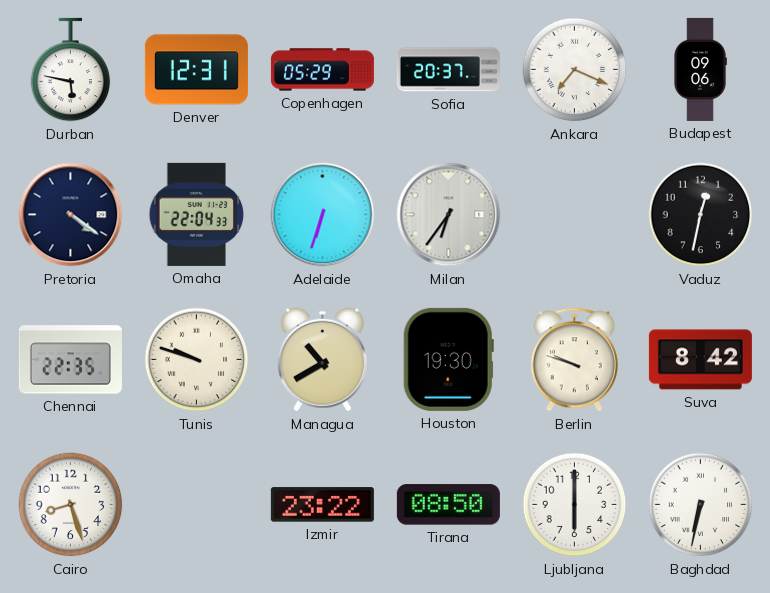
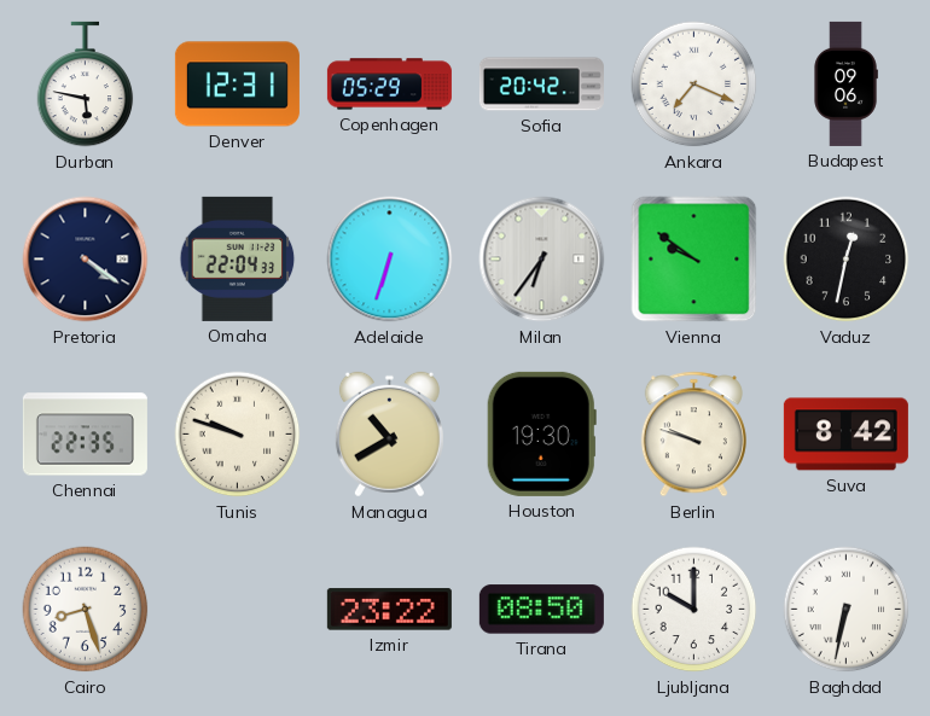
Sofia: 20:37 -> 20:42
Vienna: none -> 9:51
Ljubljana: 6:00 -> 10:00
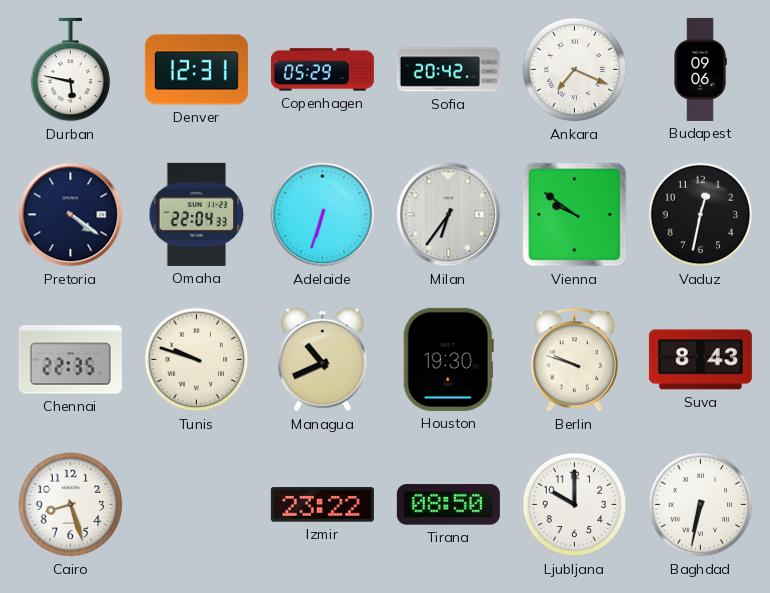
Managua: 10:40 -> 10:41
Suva: 8:42 -> 8:43
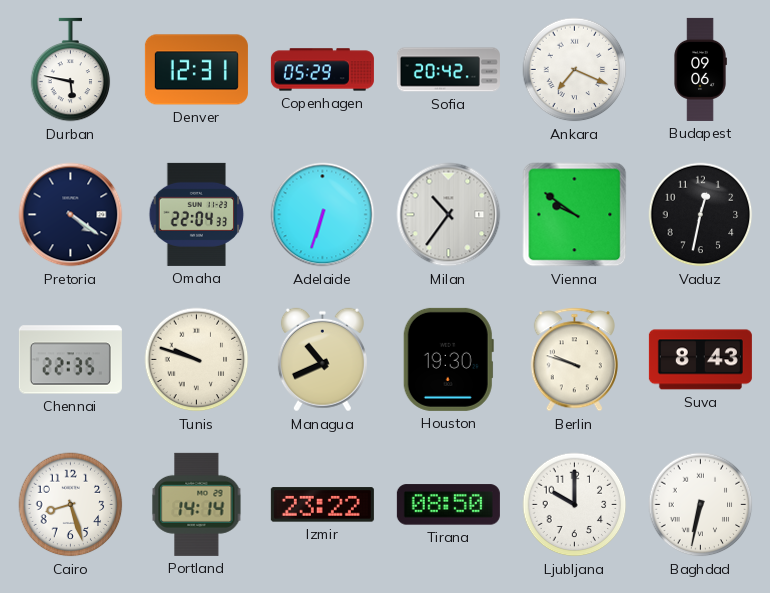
Milan: 6:36 -> 10:36
Portland: none -> 14:14
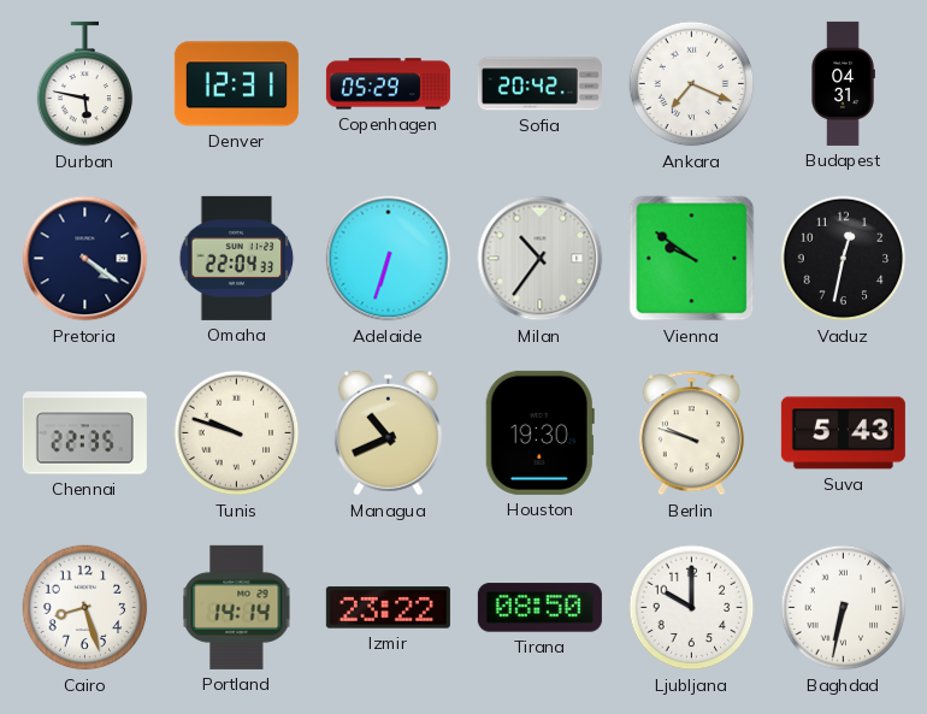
Budapest: 09:06 -> 04:31
Suva: 8:43 -> 5:43
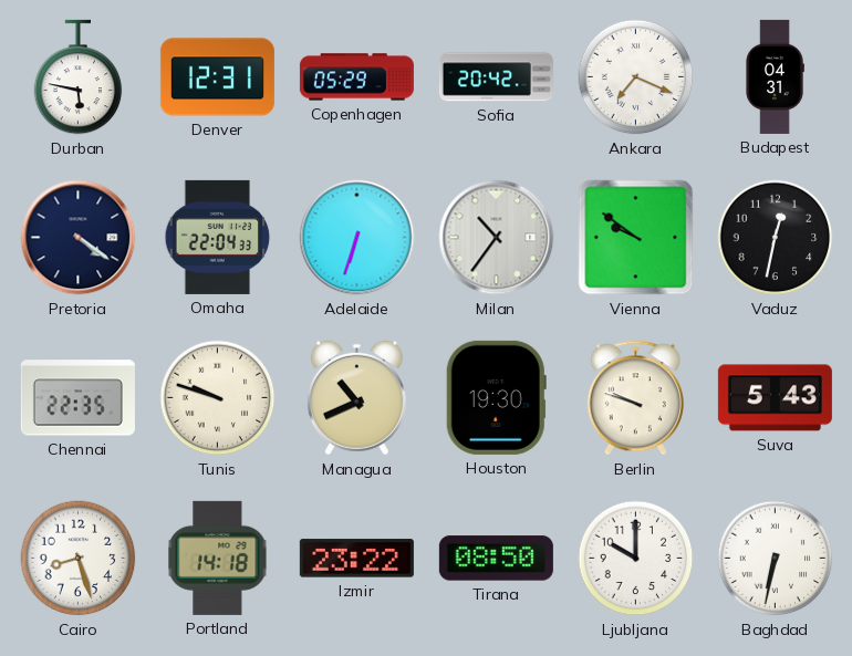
Portland: 14:14 -> 14:18
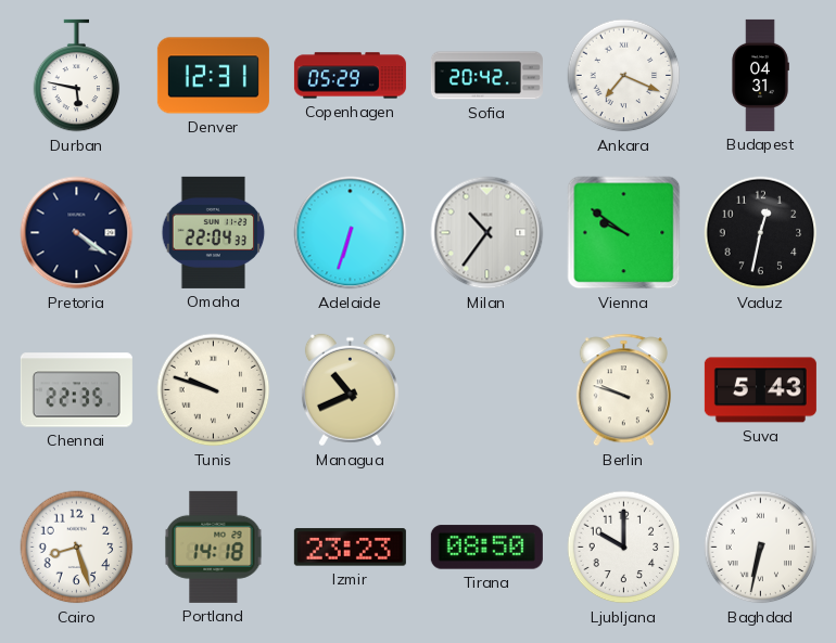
Houston: 19:30 -> none
Izmir: 23:22 -> 23:23
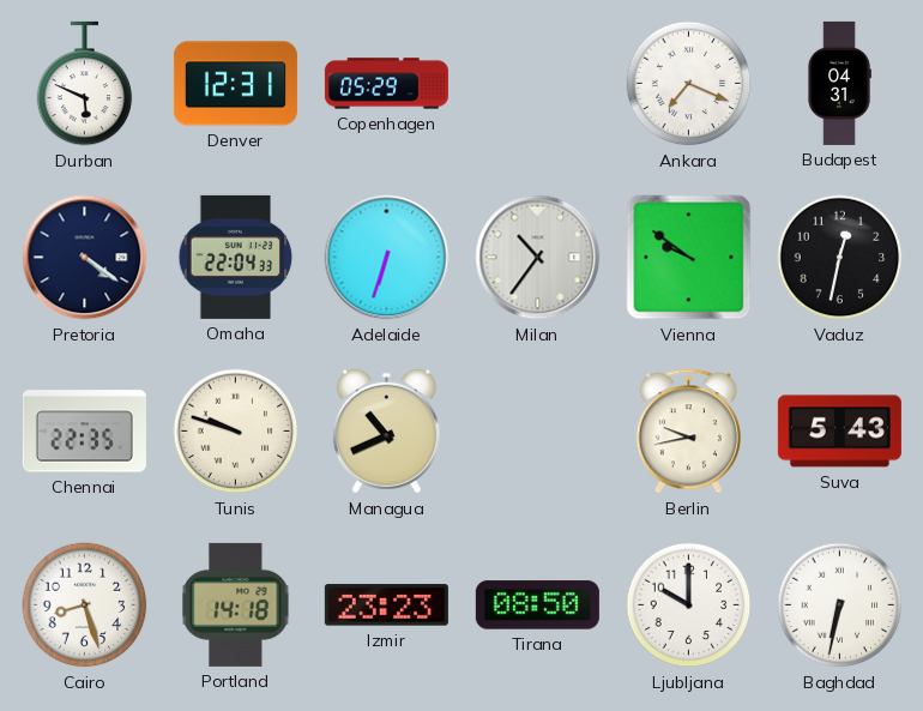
Durban: 5:47 -> 5:49
Sofia: 20:42 -> none
Berlin: 9:48 -> 9:43
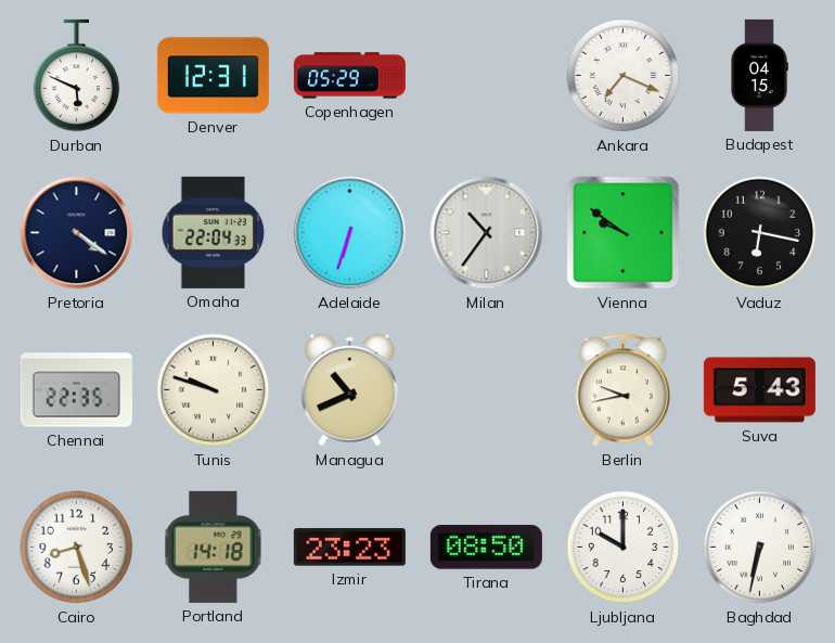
Budapest: 04:31 -> 04:15
Vaduz: 12:32 -> 6:17
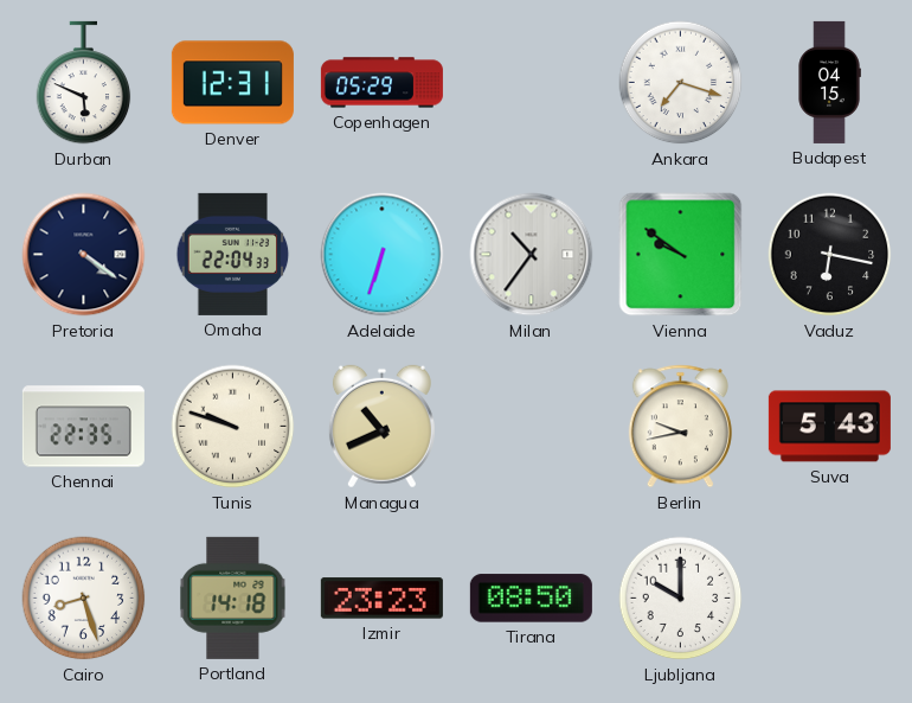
Ankara: 7:19 -> 7:18
Baghdad: 6:32 -> none
